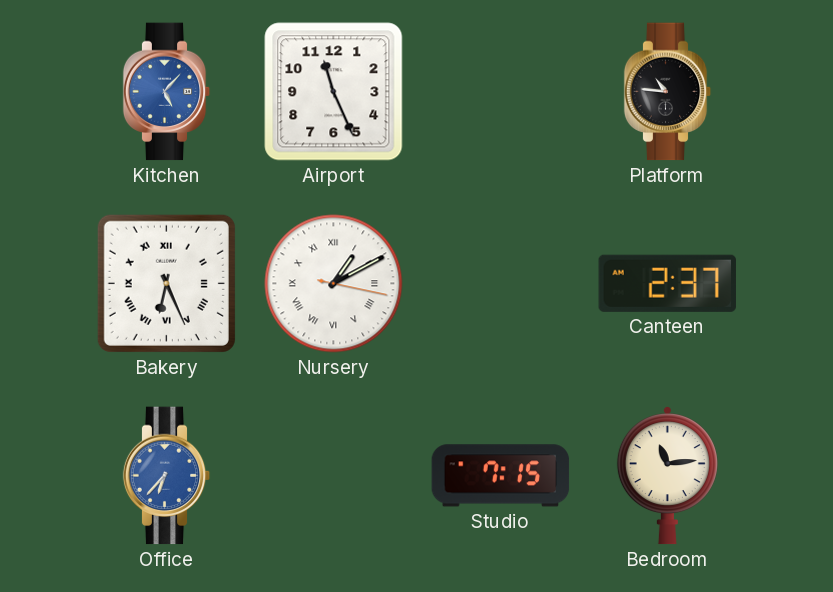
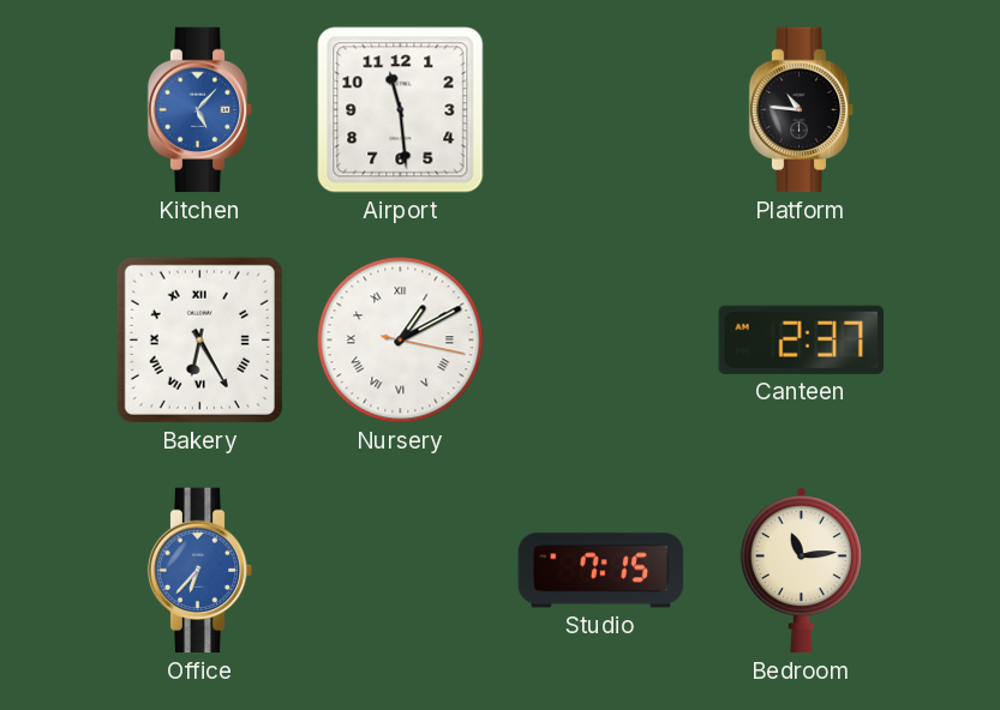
Airport: 11:26 -> 11:29
Bakery: 6:26 -> 6:25
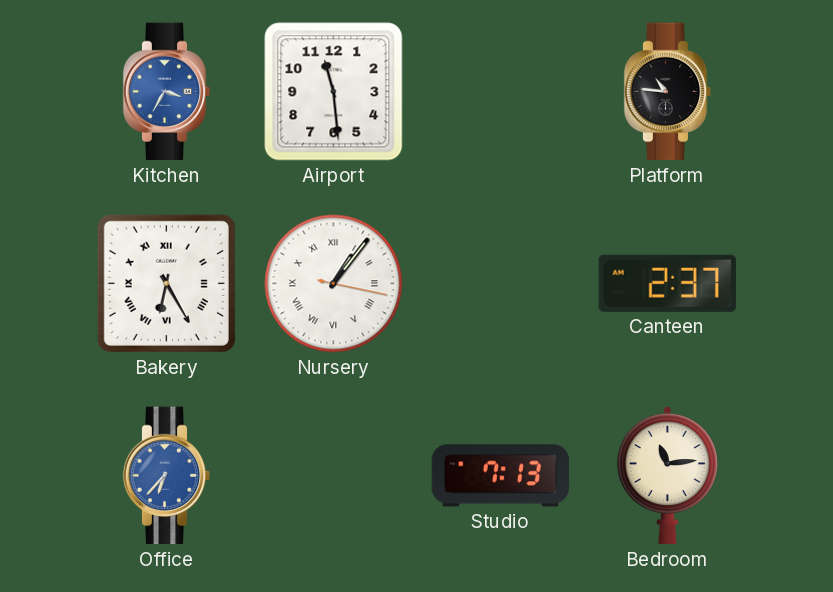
Kitchen: 5:07 -> 3:35
Nursery: 1:10 -> 1:06
Studio: 7:15 -> 7:13
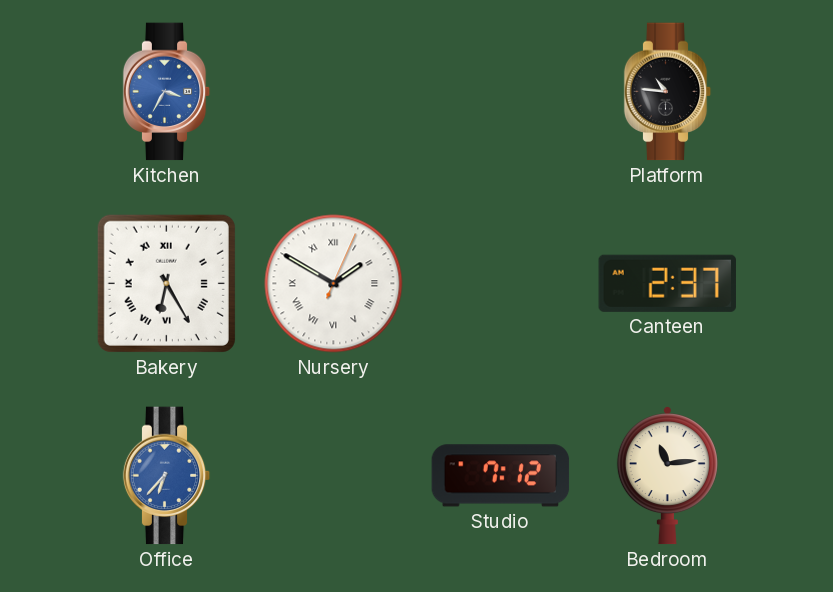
Airport: 11:29 -> none
Nursery: 1:06 -> 1:50
Studio: 7:13 -> 7:12
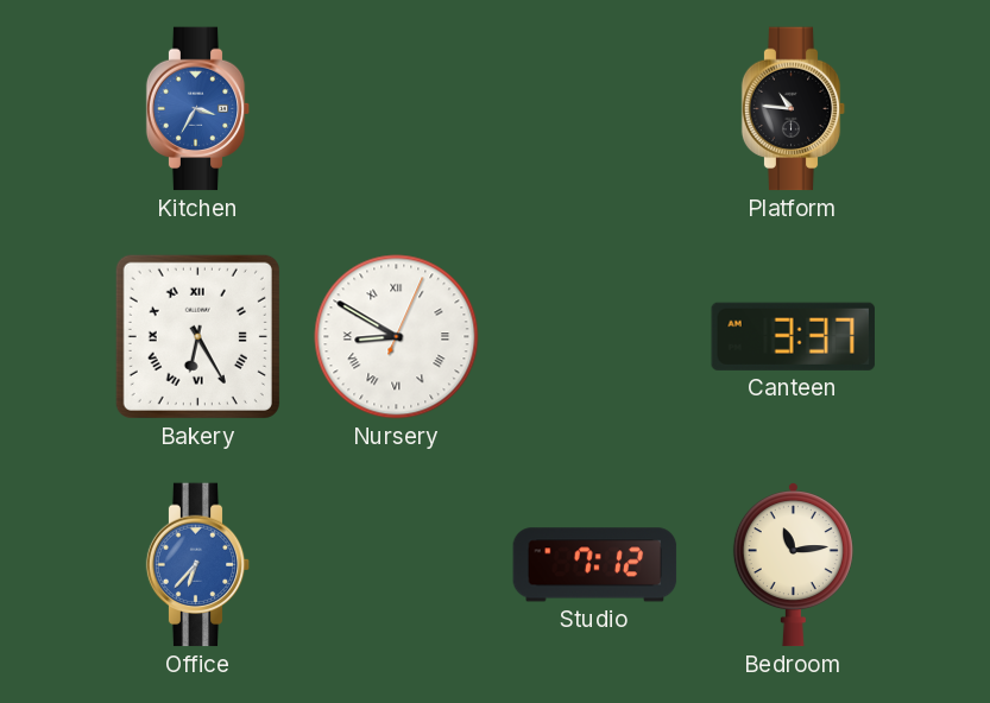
Nursery: 1:50 -> 8:50
Canteen: 2:37 -> 3:37
